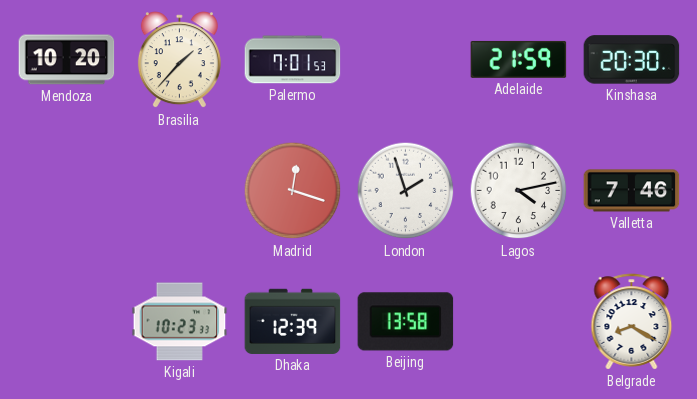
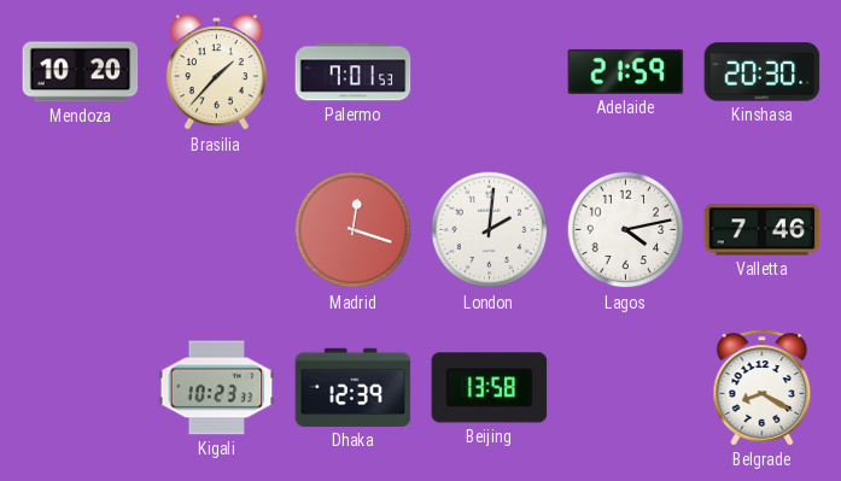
London: 1:57 -> 2:01
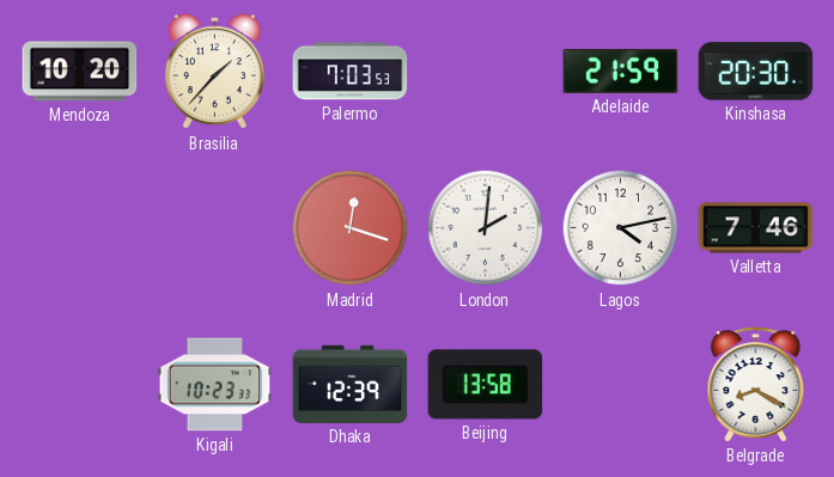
Palermo: 7:01 -> 7:03
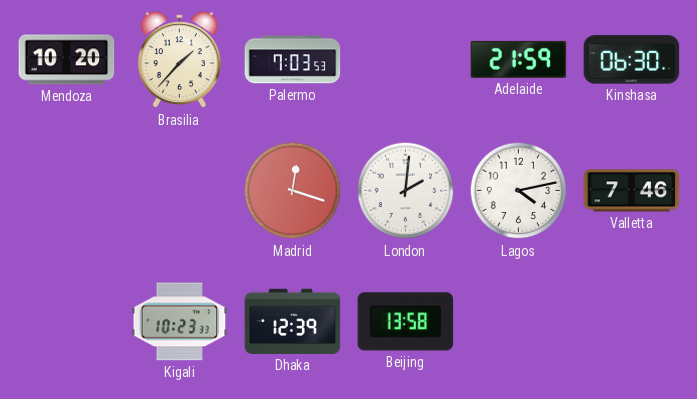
Kinshasa: 20:30 -> 06:30
Belgrade: 8:20 -> none
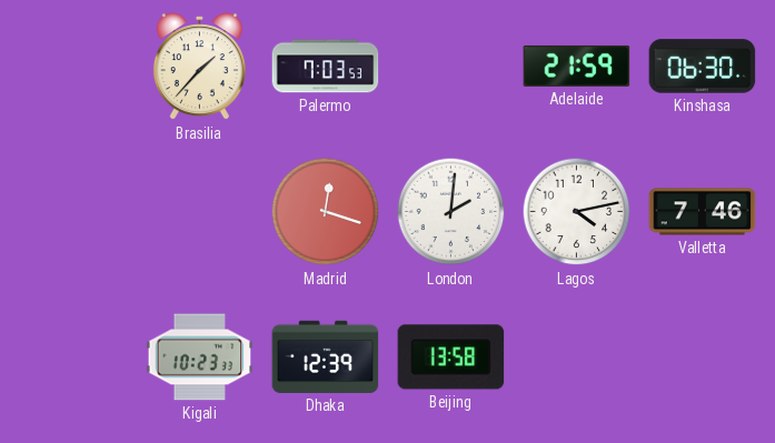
Mendoza: 10:20 -> none
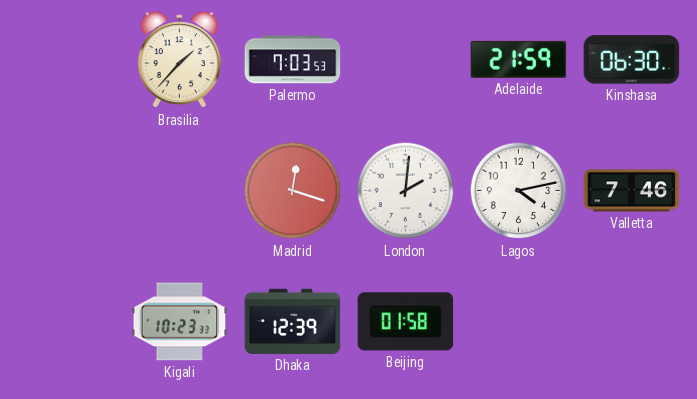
Beijing: 13:58 -> 01:58
